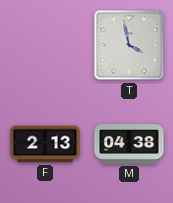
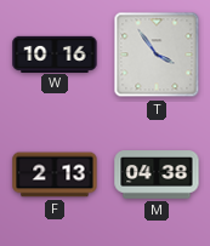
W: none -> 10:16
T: 3:58 -> 3:54
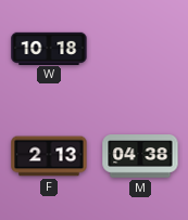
W: 10:16 -> 10:18
T: 3:54 -> none
